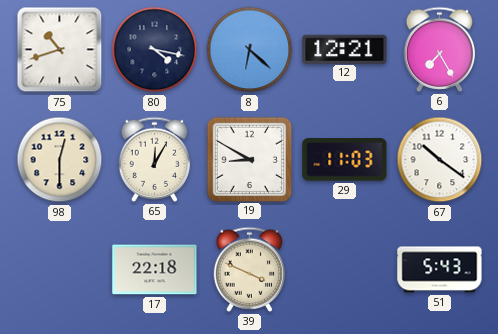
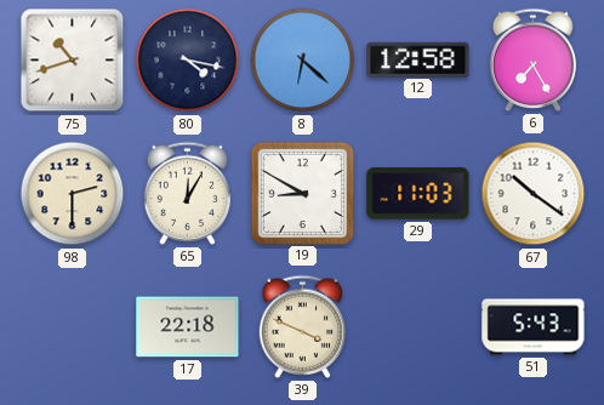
12: 12:21 -> 12:58
98: 12:30 -> 2:30
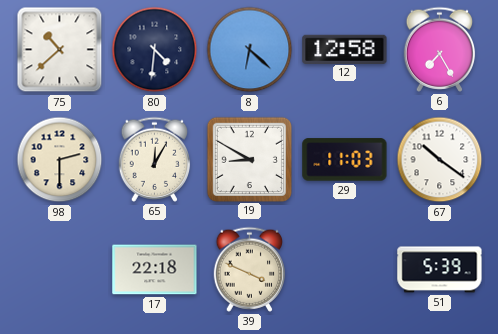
75: 10:42 -> 10:38
80: 4:17 -> 4:31
51: 5:43 -> 5:39
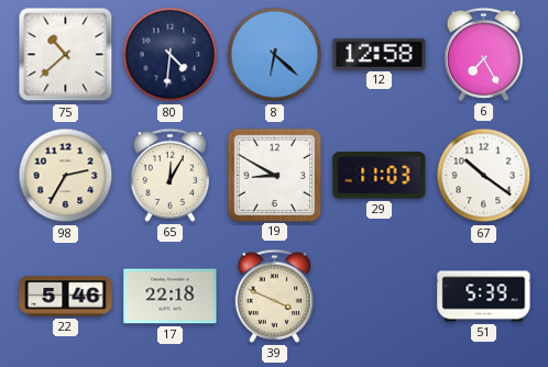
98: 2:30 -> 2:35
22: none -> 5:46
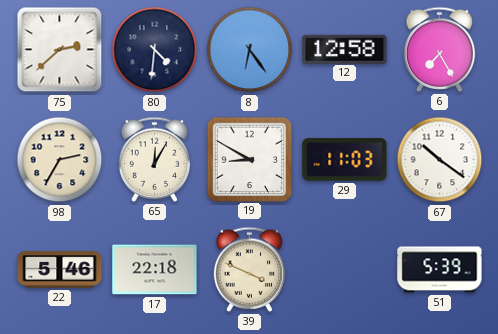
75: 10:38 -> 2:38
8: 6:22 -> 6:24
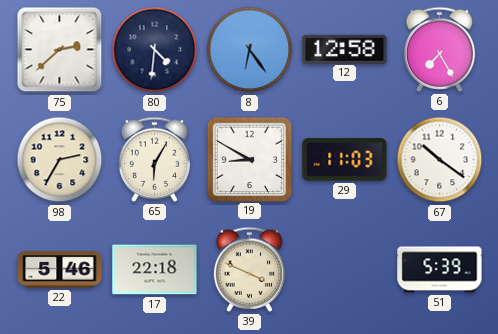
65: 12:05 -> 6:05
